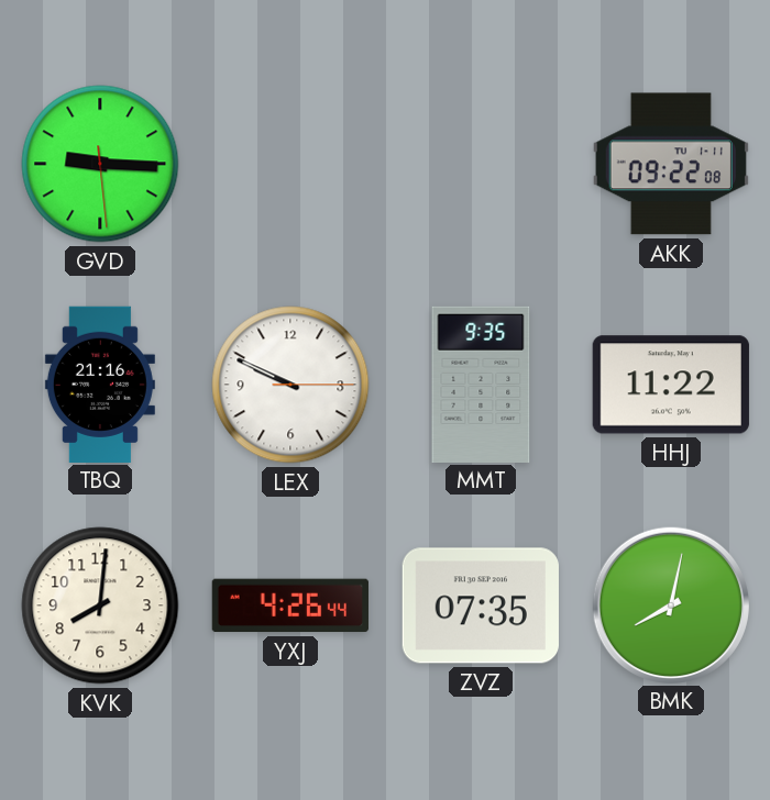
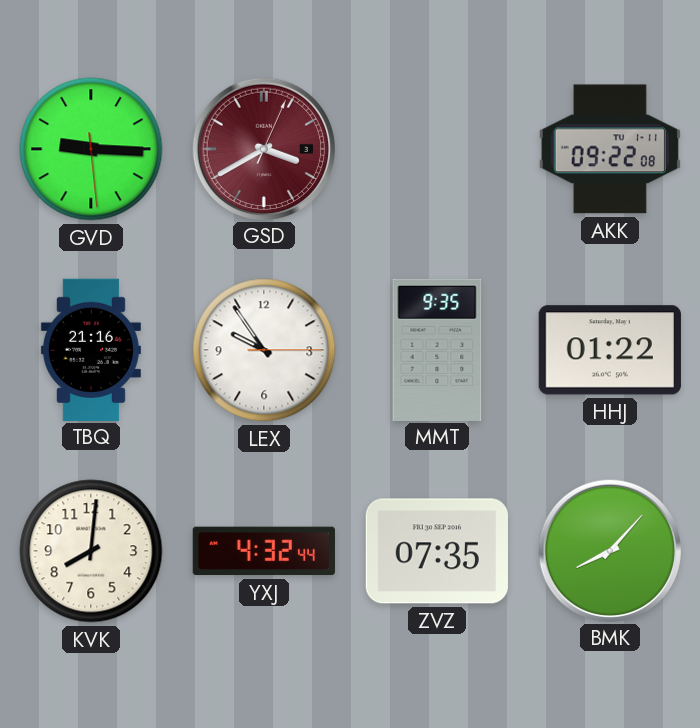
GSD: none -> 3:40
LEX: 9:49 -> 9:54
HHJ: 11:22 -> 01:22
YXJ: 4:26 -> 4:32
BMK: 8:02 -> 8:07
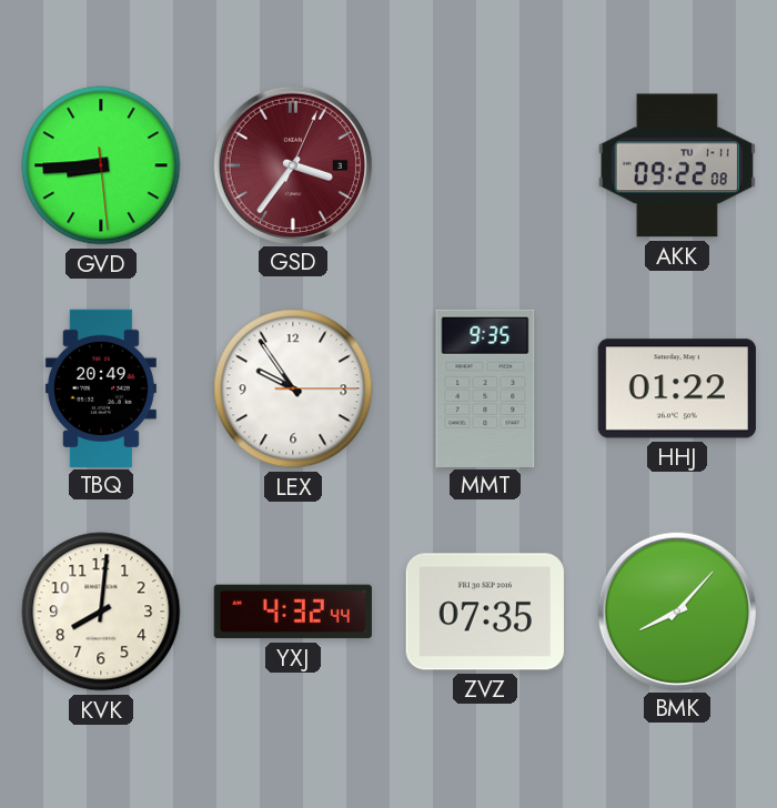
GVD: 9:15 -> 8:44
GSD: 3:40 -> 3:36
TBQ: 21:16 -> 20:49
